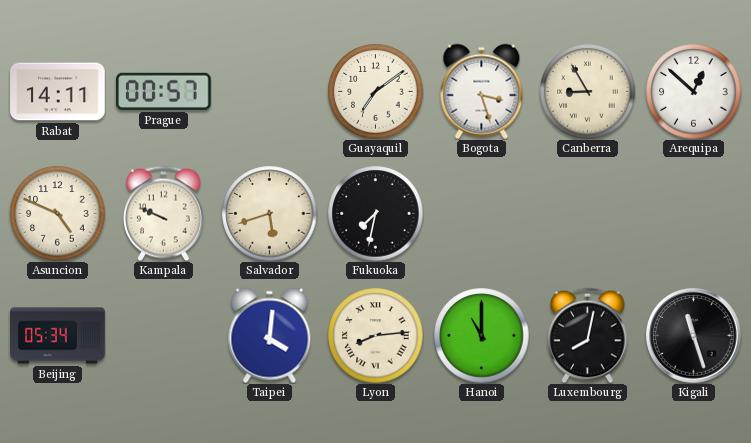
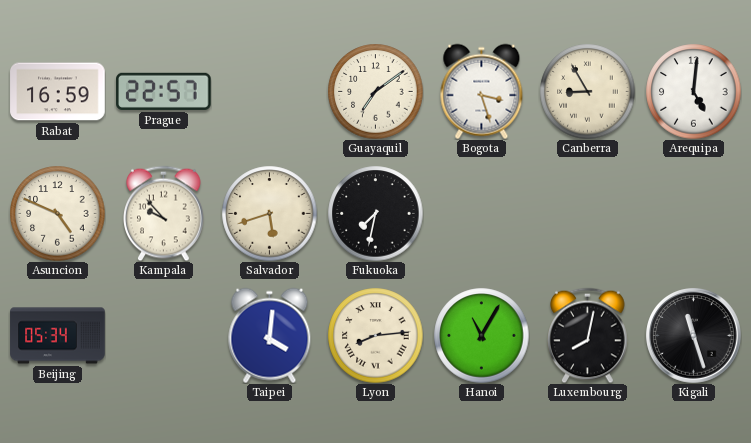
Rabat: 14:11 -> 16:59
Prague: 00:57 -> 22:57
Arequipa: 12:52 -> 5:01
Kampala: 9:49 -> 9:53
Hanoi: 11:00 -> 11:05
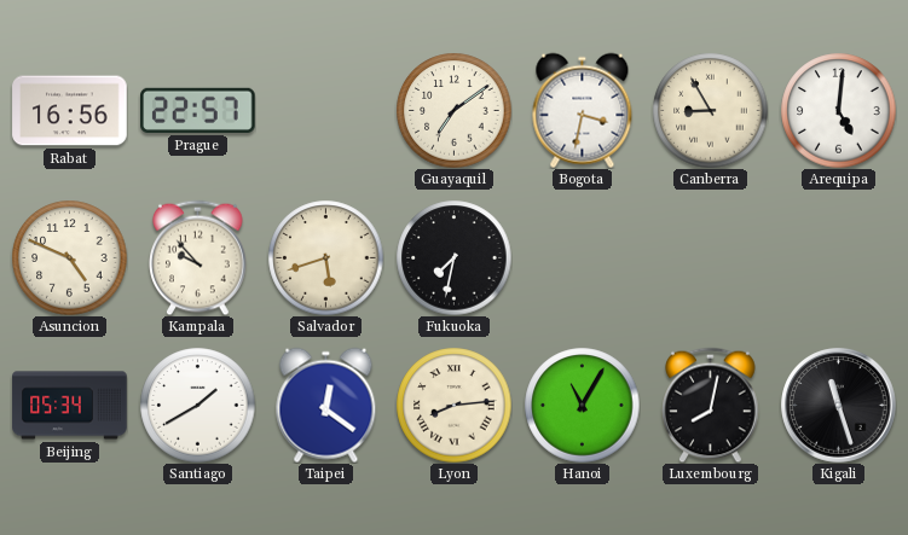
Rabat: 16:59 -> 16:56
Bogota: 3:27 -> 3:32
Santiago: none -> 1:40
Taipei: 4:01 -> 12:21
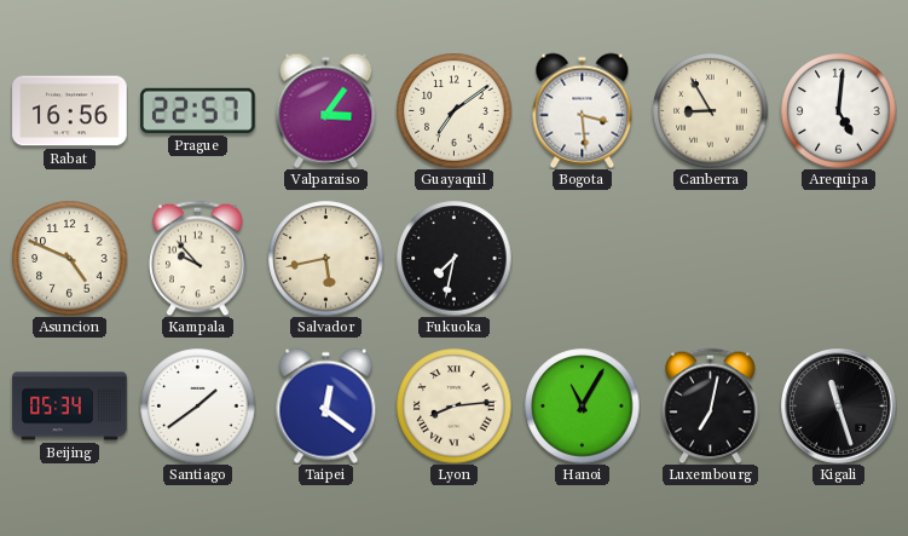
Valparaiso: none -> 3:06
Bogota: 3:32 -> 3:29
Salvador: 5:42 -> 5:43
Santiago: 1:40 -> 1:39
Luxembourg: 8:02 -> 7:02
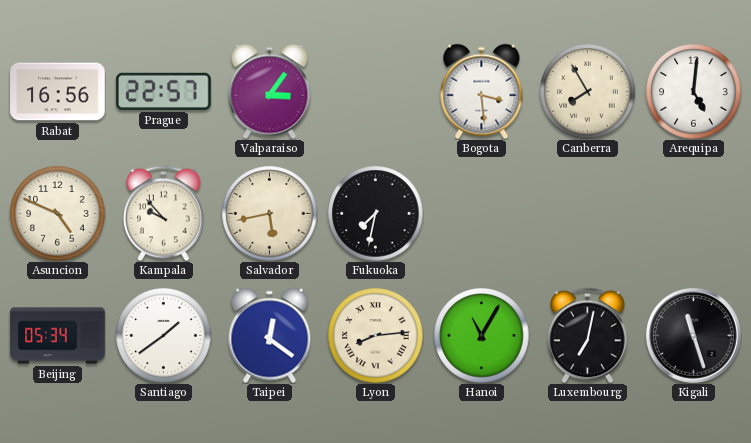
Guayaquil: 7:09 -> none
Canberra: 8:55 -> 7:55
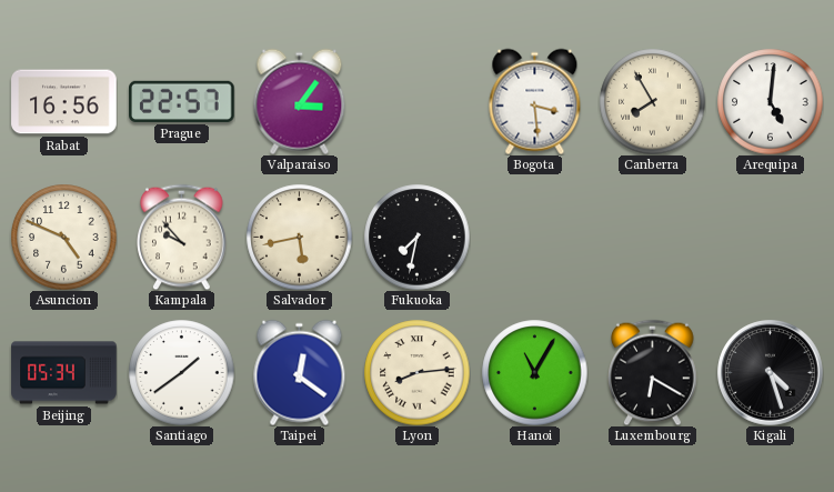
Luxembourg: 7:02 -> 6:20
Kigali: 11:27 -> 4:27
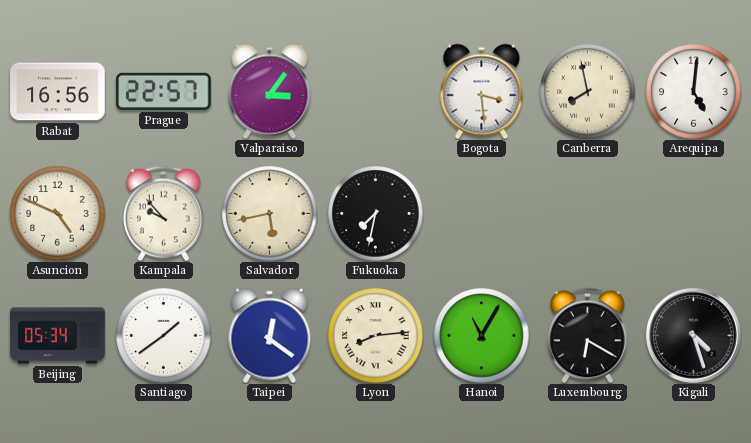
Canberra: 7:55 -> 7:58
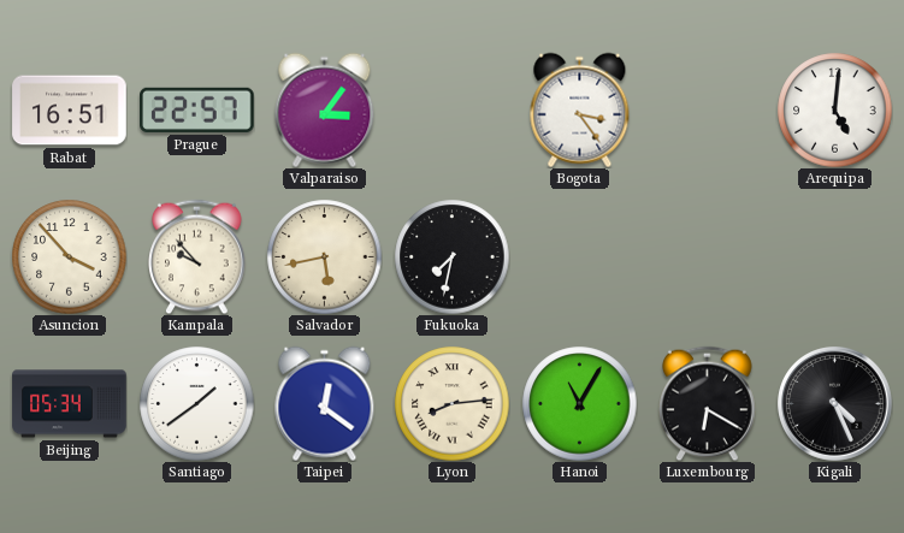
Rabat: 16:56 -> 16:51
Bogota: 3:29 -> 3:24
Canberra: 7:58 -> none
Asuncion: 4:49 -> 3:53
Kigali: 4:27 -> 4:26
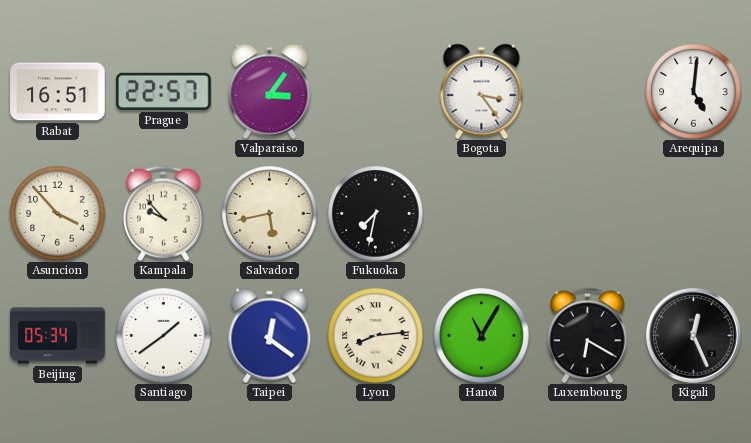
Kigali: 4:26 -> 12:26
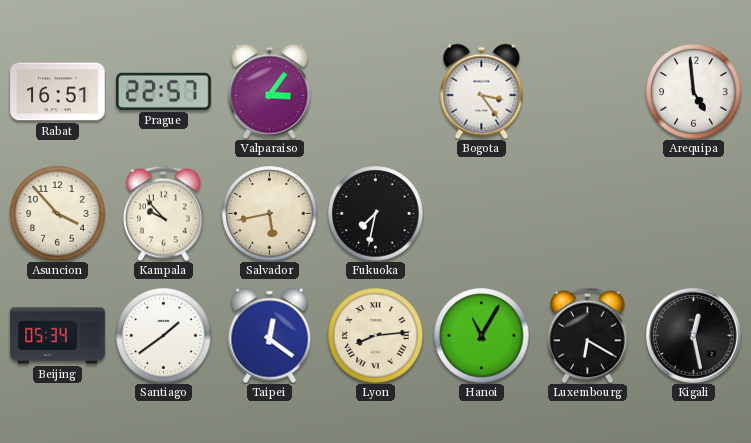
Arequipa: 5:01 -> 4:59
Kigali: 12:26 -> 12:28
